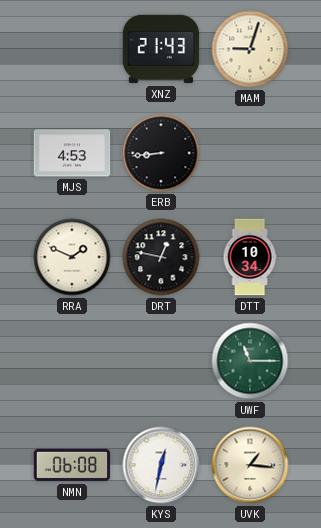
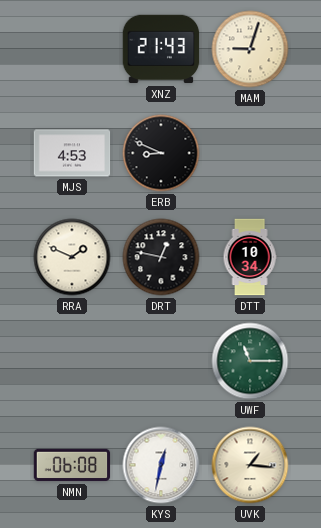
ERB: 8:44 -> 8:49
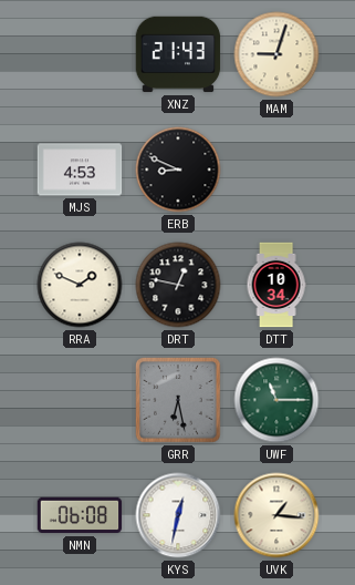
GRR: none -> 6:28
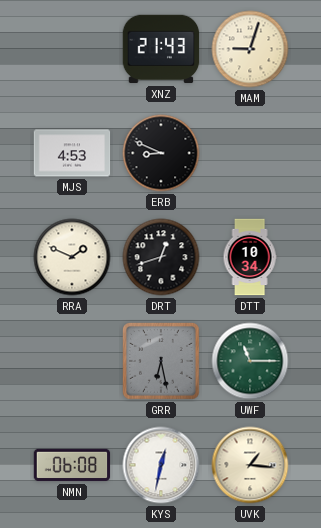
DRT: 12:47 -> 12:42
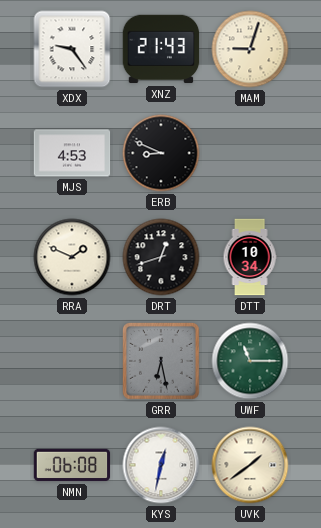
XDX: none -> 9:24
UVK: 1:16 -> 1:39
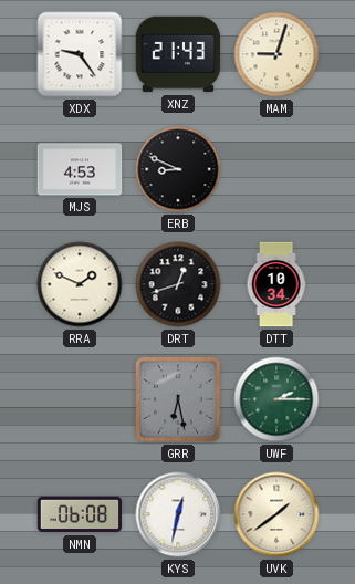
UWF: 11:15 -> 2:15
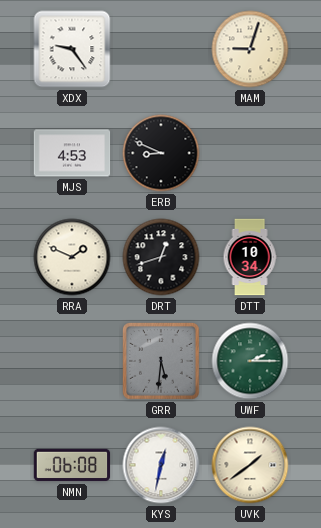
XNZ: 21:43 -> none
GRR: 6:28 -> 5:31
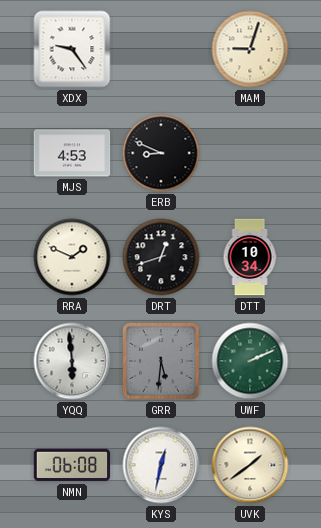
YQQ: none -> 5:59
UWF: 2:15 -> 2:11
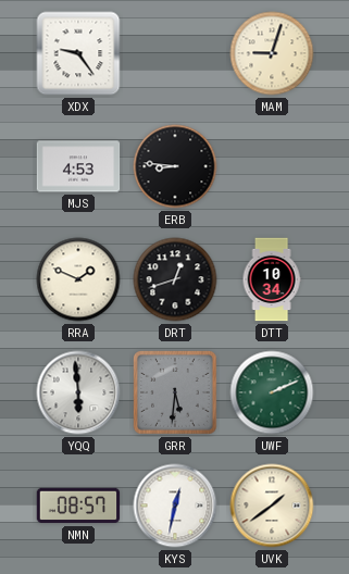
ERB: 8:49 -> 8:46
NMN: 06:08 -> 08:57
